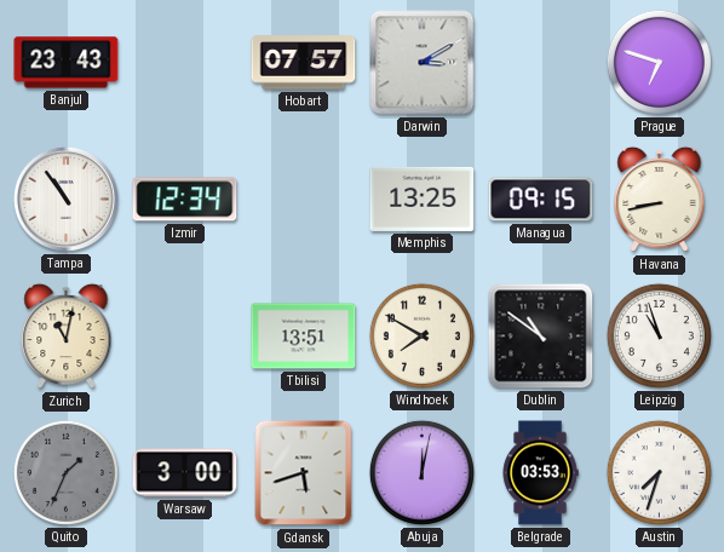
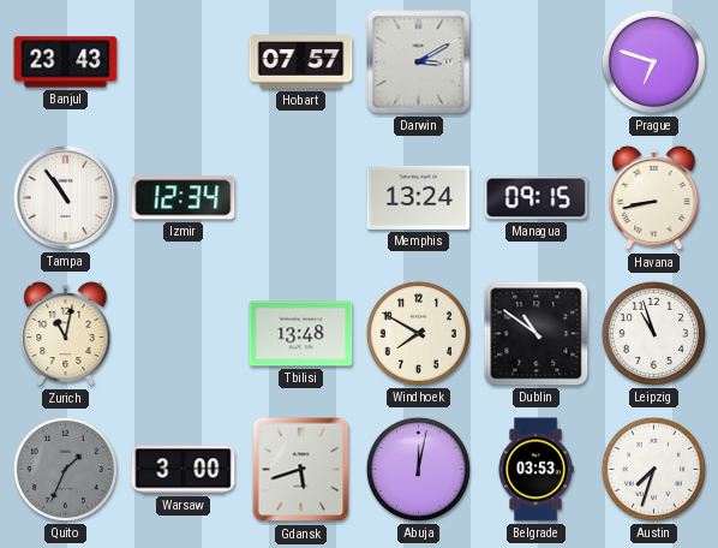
Memphis: 13:25 -> 13:24
Tbilisi: 13:51 -> 13:48
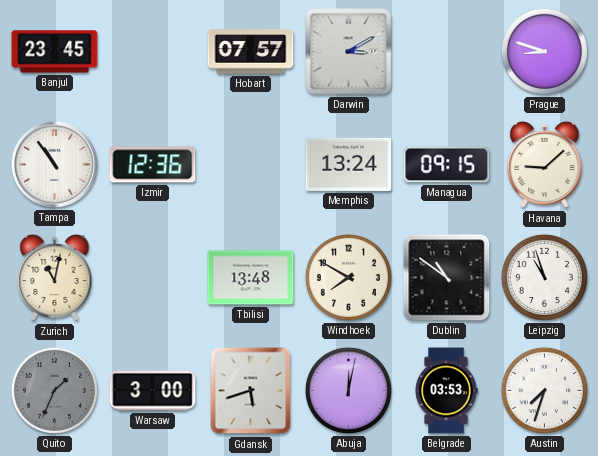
Banjul: 23:43 -> 23:45
Prague: 6:48 -> 8:48
Izmir: 12:34 -> 12:36
Havana: 8:43 -> 9:08
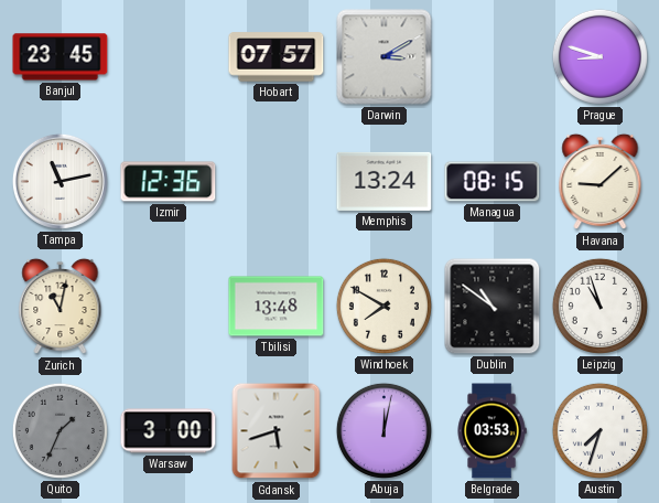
Tampa: 10:54 -> 11:13
Managua: 09:15 -> 08:15
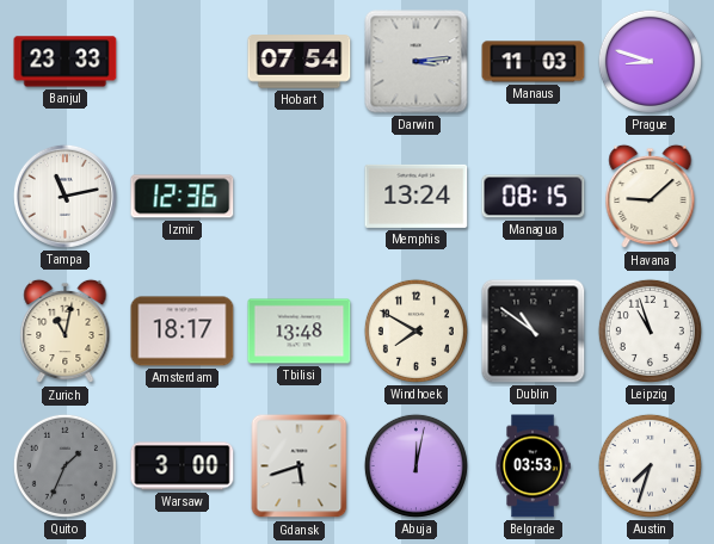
Banjul: 23:45 -> 23:33
Hobart: 07:57 -> 07:54
Darwin: 3:10 -> 3:14
Manaus: none -> 11:03
Amsterdam: none -> 18:17
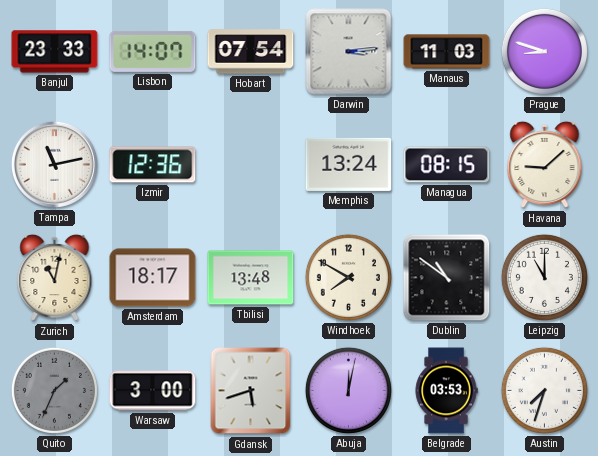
Lisbon: none -> 14:07
Leipzig: 10:57 -> 11:00
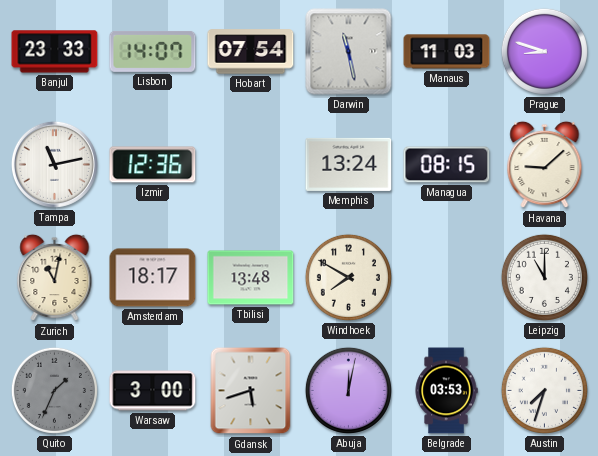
Darwin: 3:14 -> 11:28
Dublin: 10:51 -> none
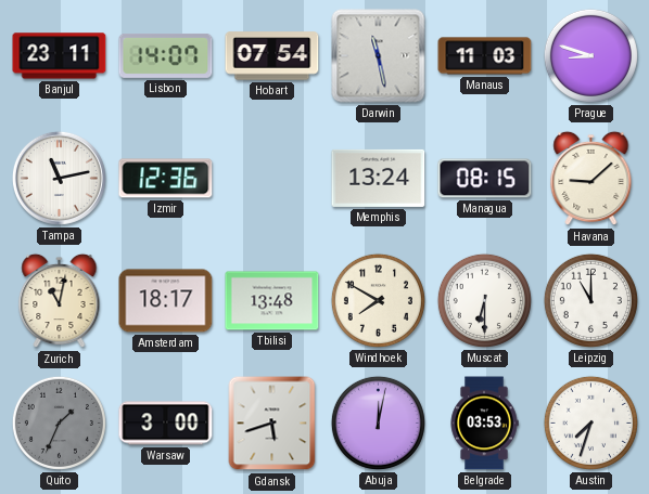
Banjul: 23:33 -> 23:11
Muscat: none -> 6:30
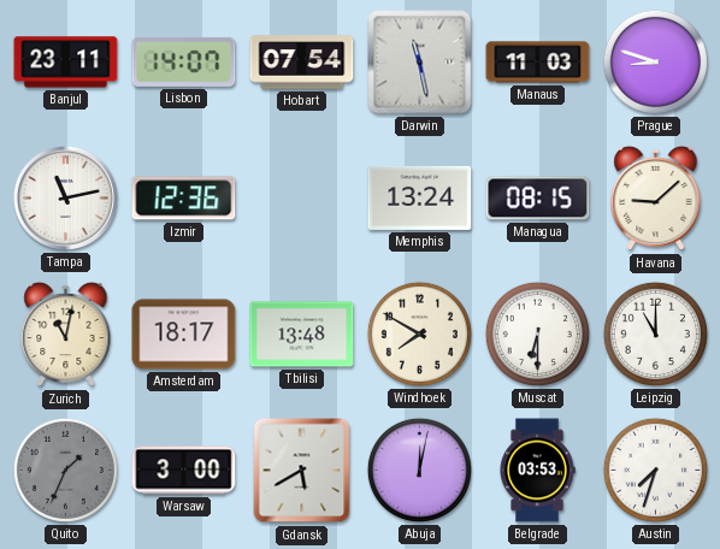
Gdansk: 5:42 -> 5:40
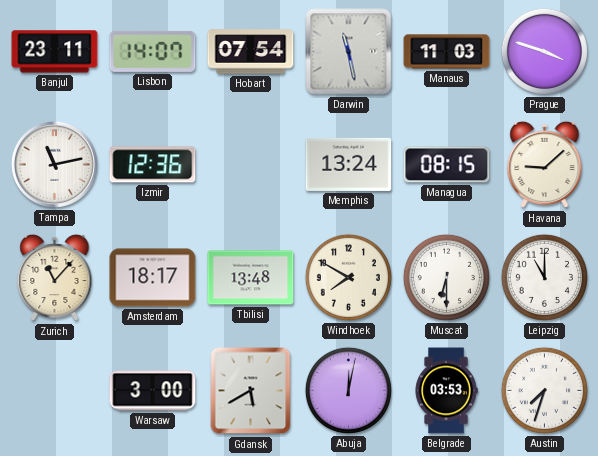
Prague: 8:48 -> 3:48
Zurich: 11:02 -> 11:07
Quito: 1:34 -> none
